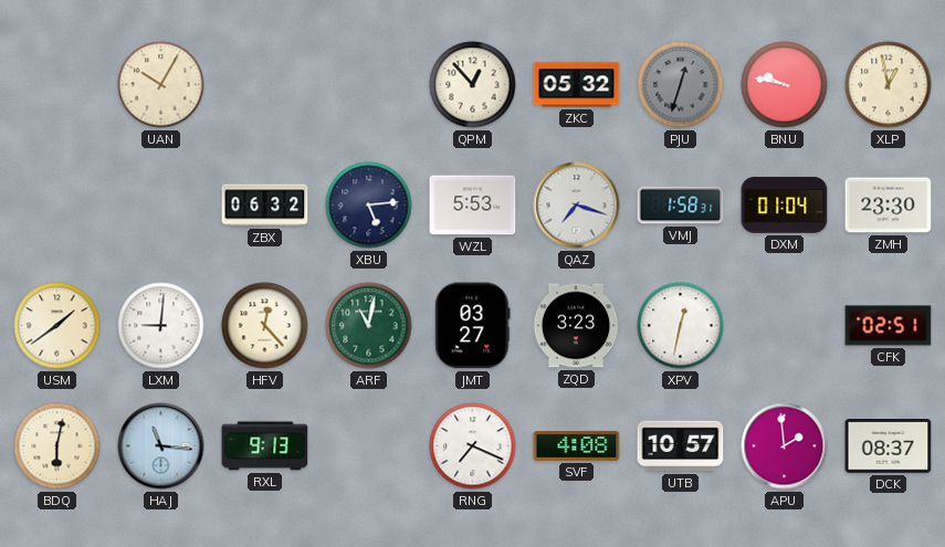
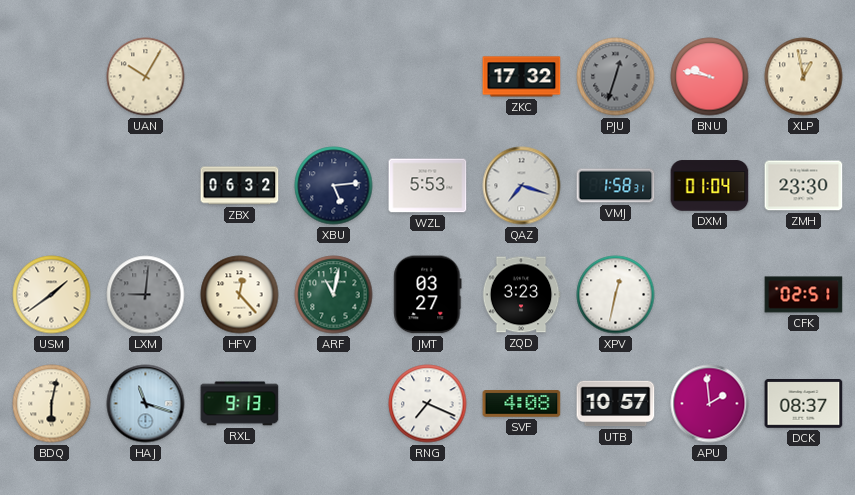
QPM: 12:53 -> none
ZKC: 05:32 -> 17:32
LXM dial: white -> grey
HAJ: 11:16 -> 11:18
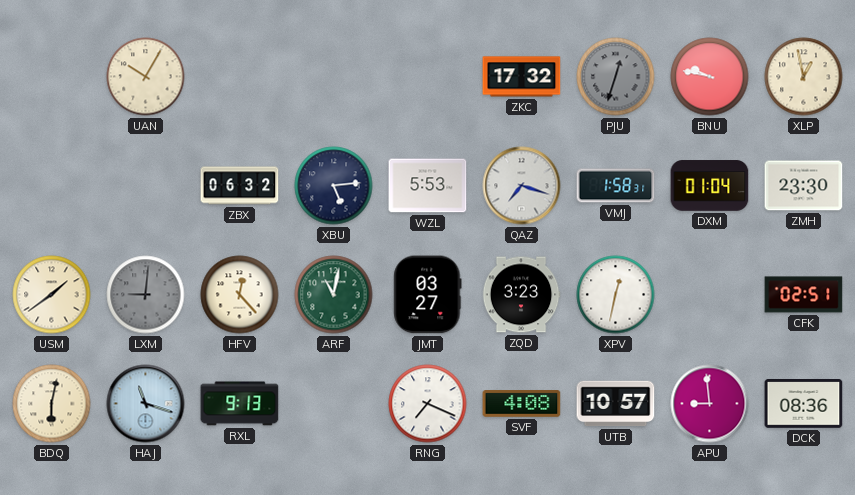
APU: 1:59 -> 8:59
DCK: 08:37 -> 08:36
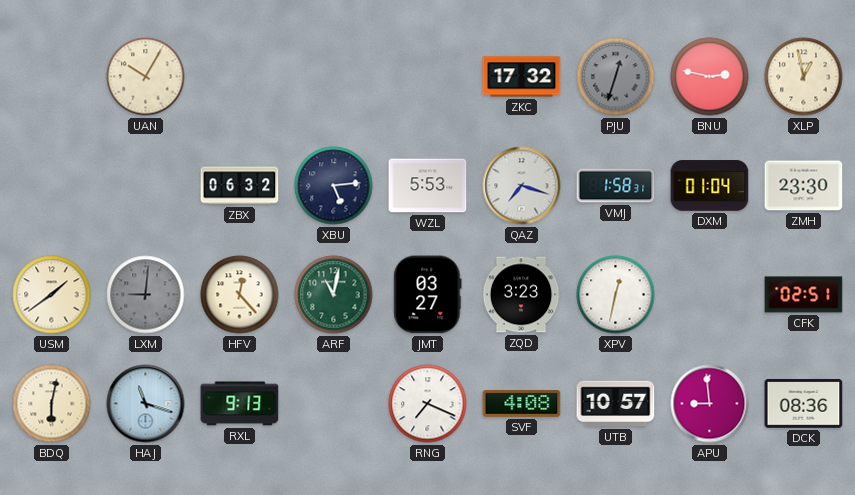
BNU: 9:47 -> 2:47
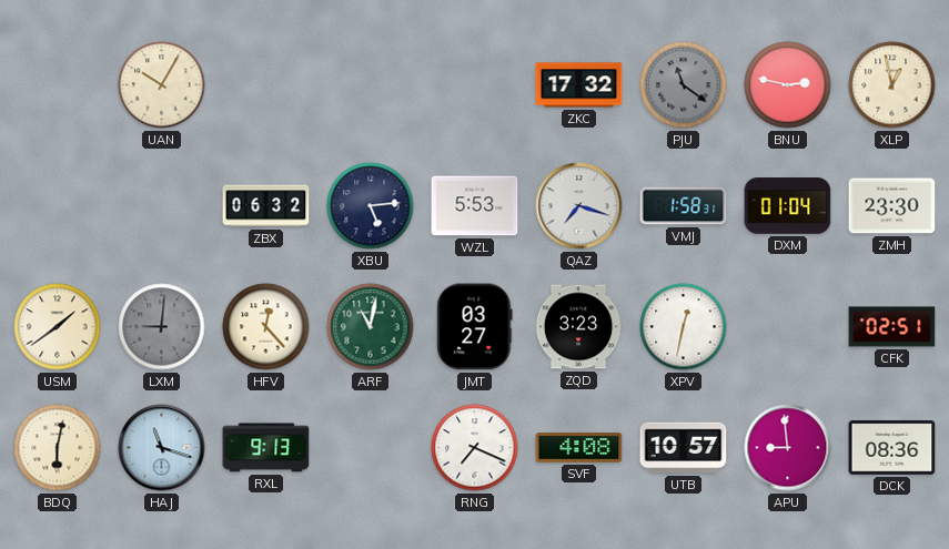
PJU: 12:33 -> 11:21
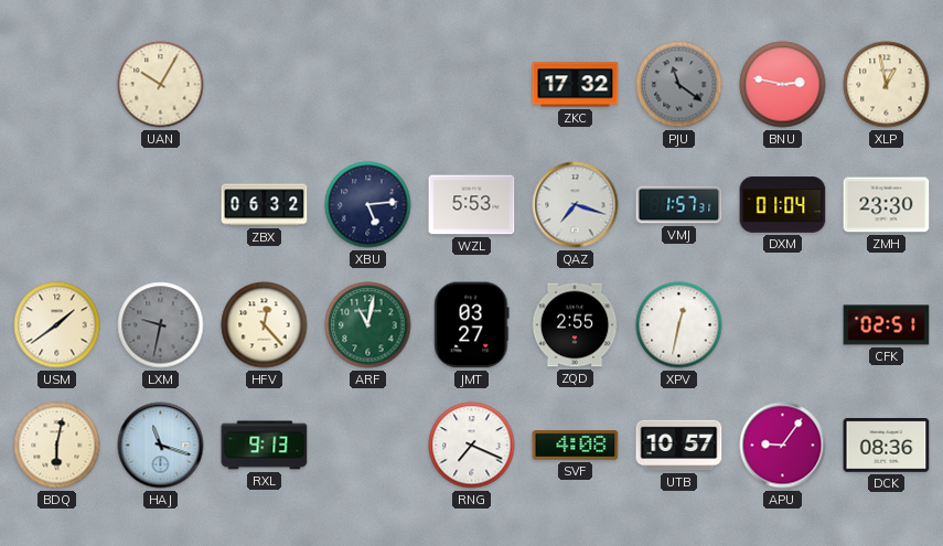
VMJ: 1:58 -> 1:57
LXM: 9:01 -> 9:32
ZQD: 3:23 -> 2:55
APU: 8:59 -> 9:06
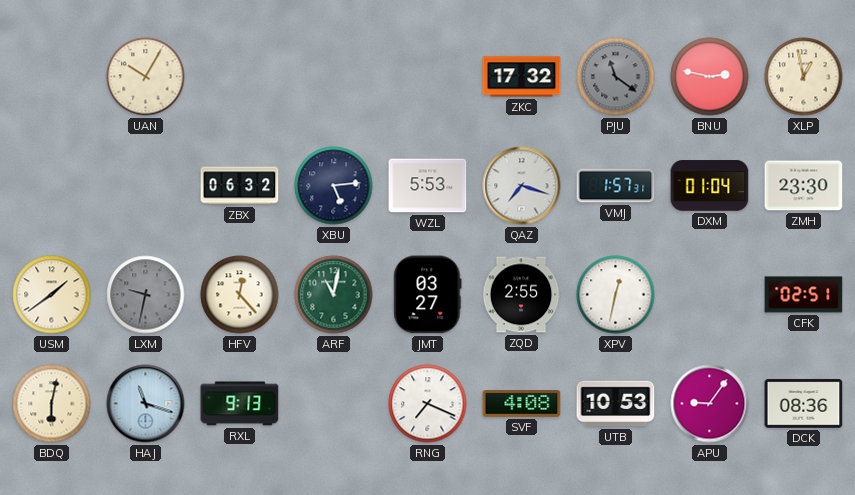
UTB: 10:57 -> 10:53
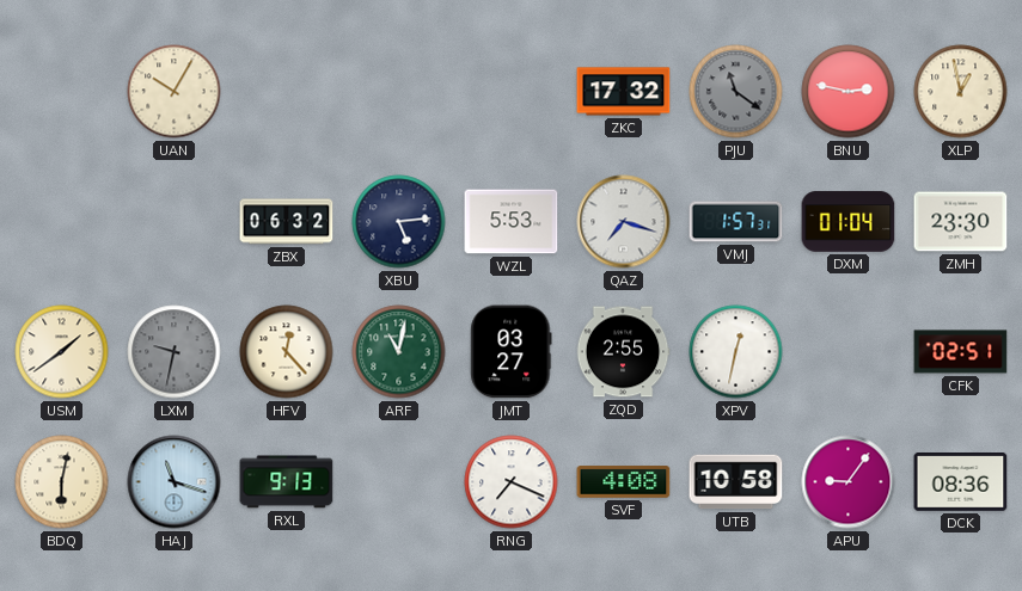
UTB: 10:53 -> 10:58
